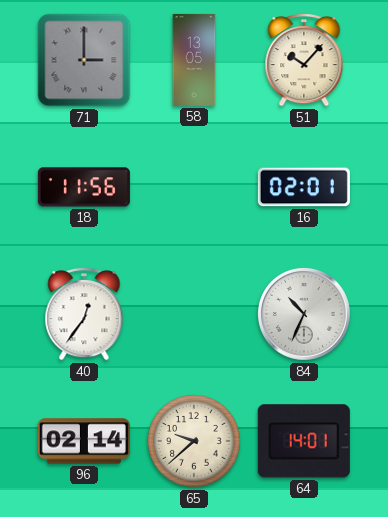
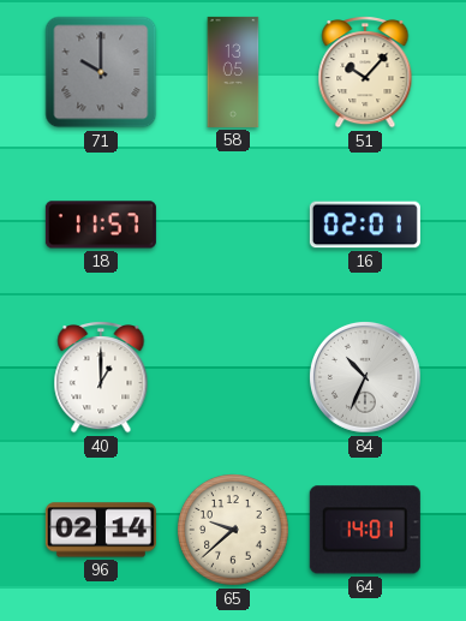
71: 3:00 -> 10:00
18: 11:56 -> 11:57
40: 12:36 -> 1:00
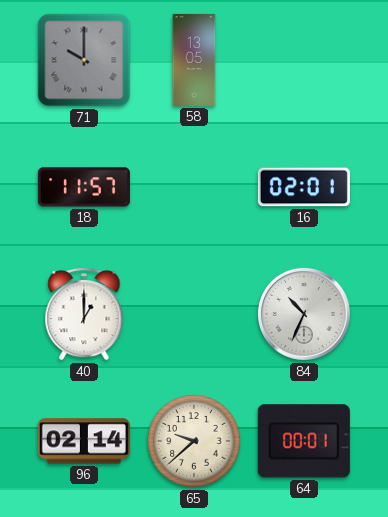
51: 10:07 -> none
64: 14:01 -> 00:01
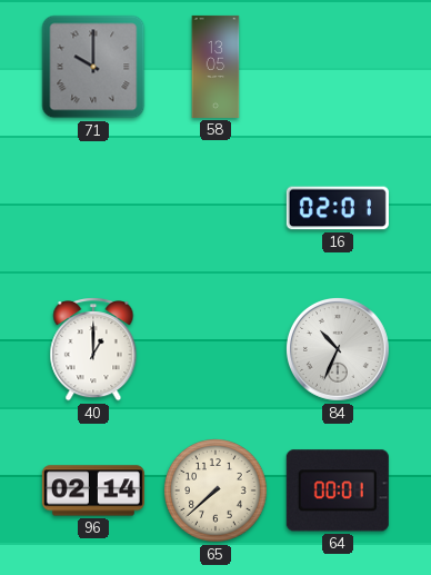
18: 11:57 -> none
65: 9:38 -> 7:38
